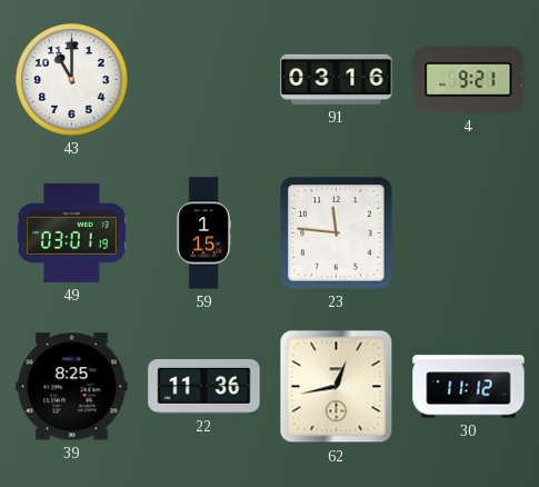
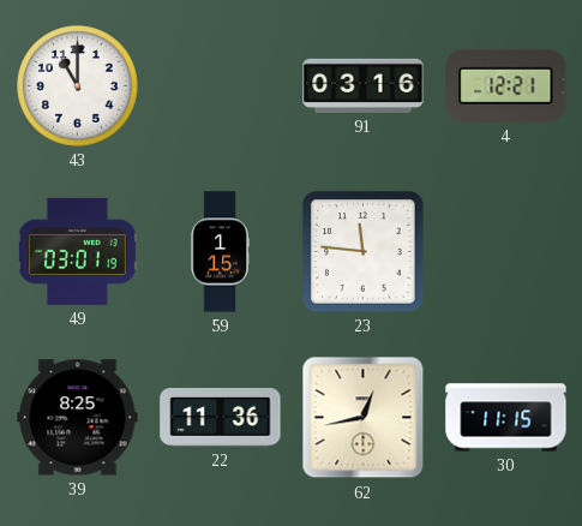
4: 9:21 -> 12:21
30: 11:12 -> 11:15
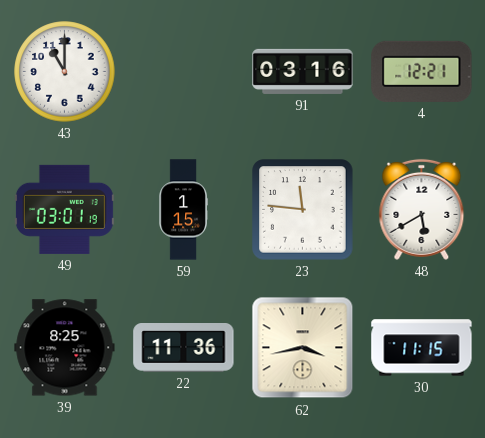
48: none -> 5:40
62: 12:43 -> 3:43
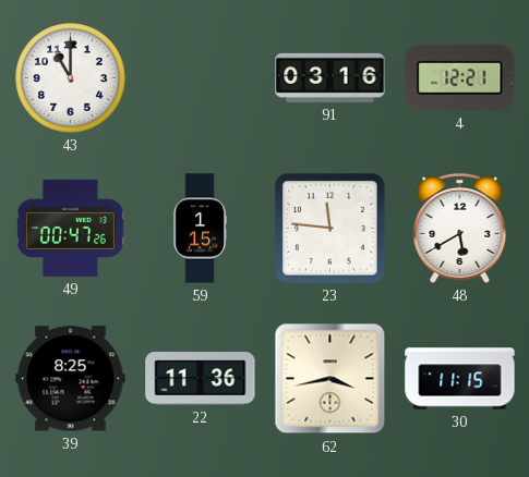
49: 03:01 -> 00:47
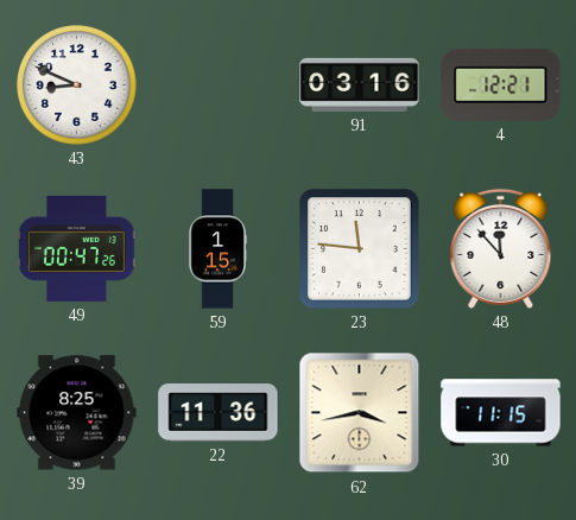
43: 11:00 -> 8:49
48: 5:40 -> 11:53
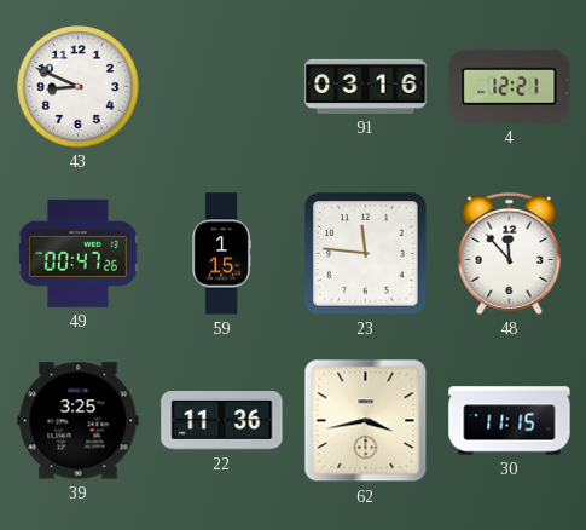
39: 8:25 -> 3:25
